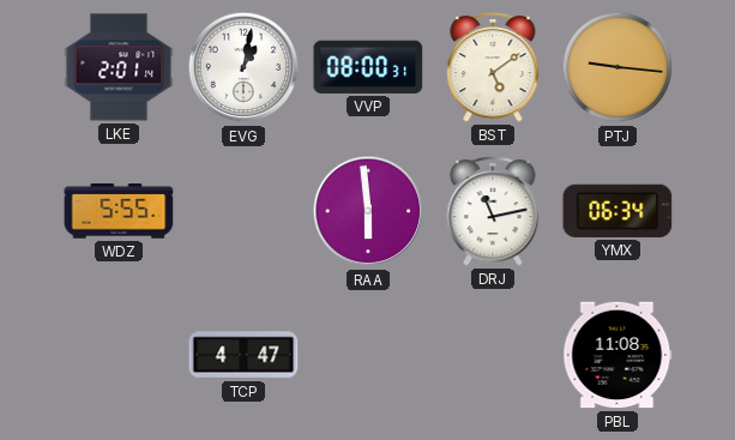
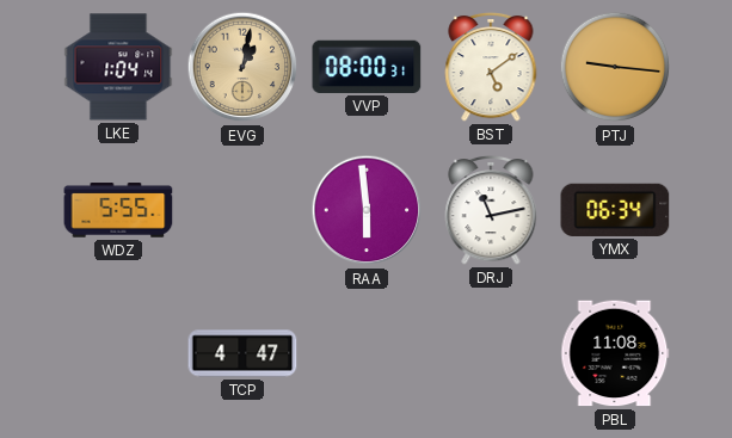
LKE: 2:01 -> 1:04
EVG dial: white -> champagne
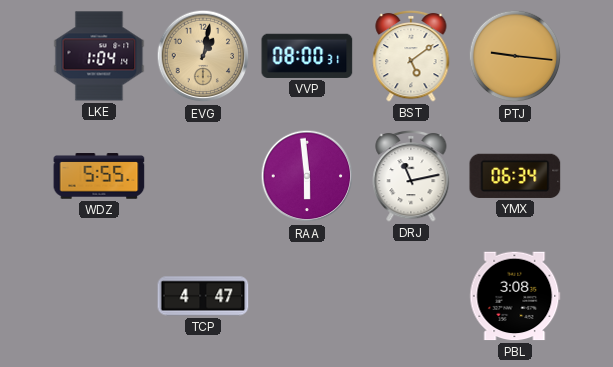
PBL: 11:08 -> 3:08
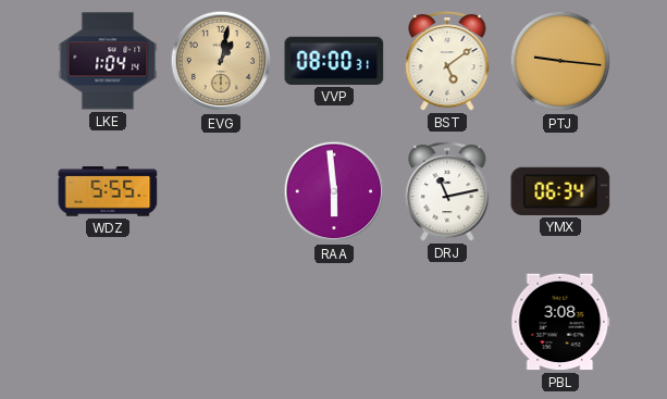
TCP: 4:47 -> none
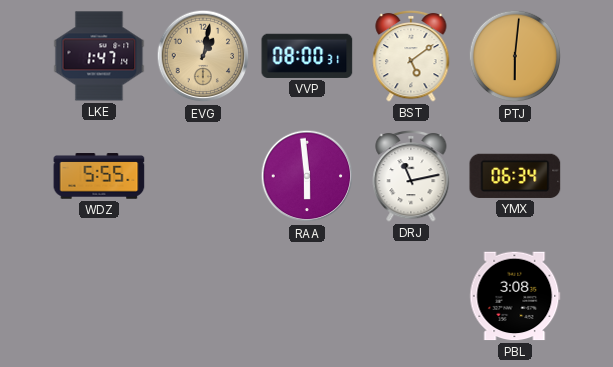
LKE: 1:04 -> 1:47
PTJ: 9:16 -> 6:01
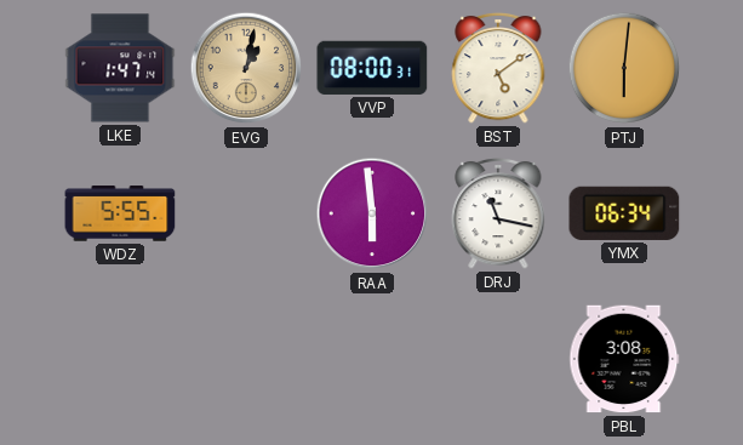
DRJ: 11:13 -> 11:17
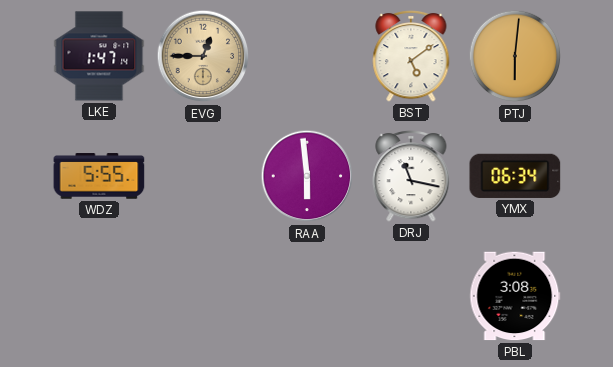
EVG: 1:02 -> 12:45
VVP: 08:00 -> none
